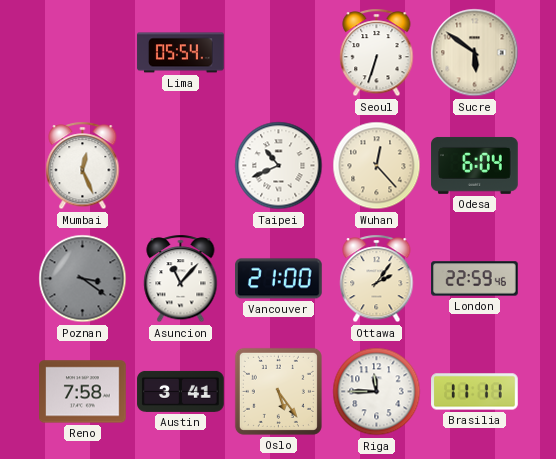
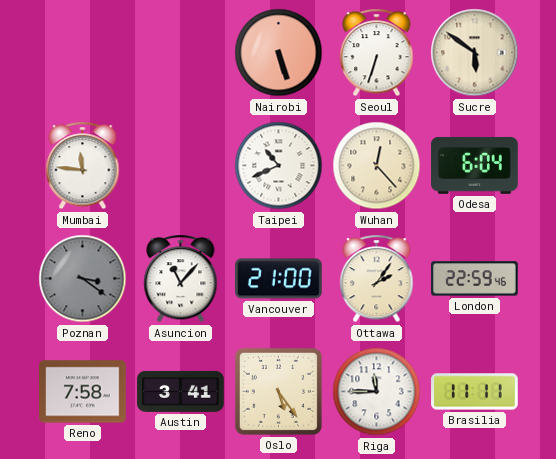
Lima: 05:54 -> none
Nairobi: none -> 5:27
Mumbai: 12:26 -> 11:46
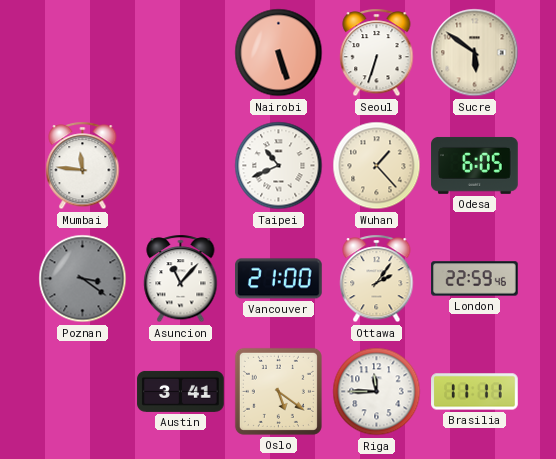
Wuhan: 12:23 -> 1:23
Odesa: 6:04 -> 6:05
Reno: 7:58 -> none
Oslo: 5:24 -> 5:21
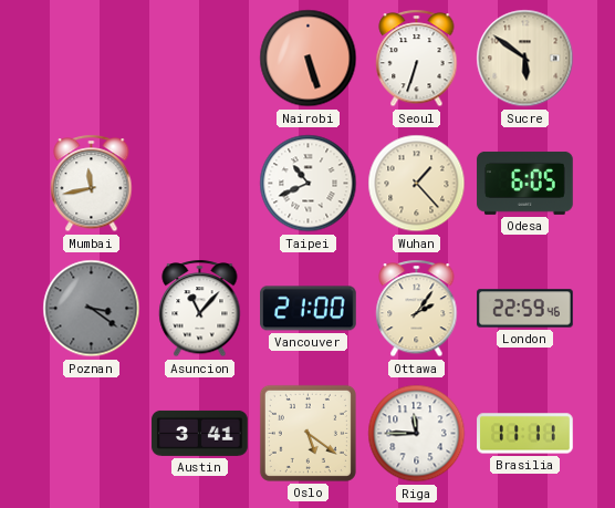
Mumbai: 11:46 -> 11:43
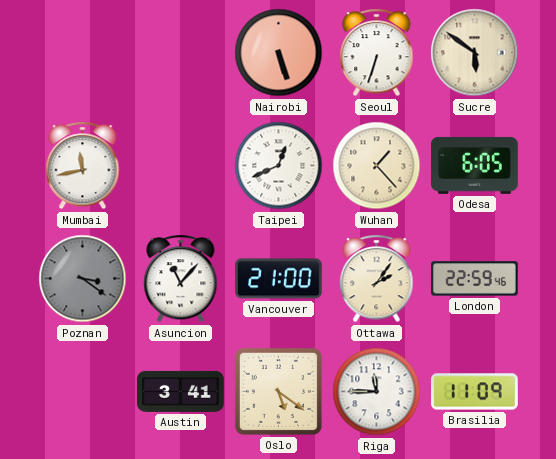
Taipei: 10:41 -> 12:41
Brasilia: 11:11 -> 11:09
